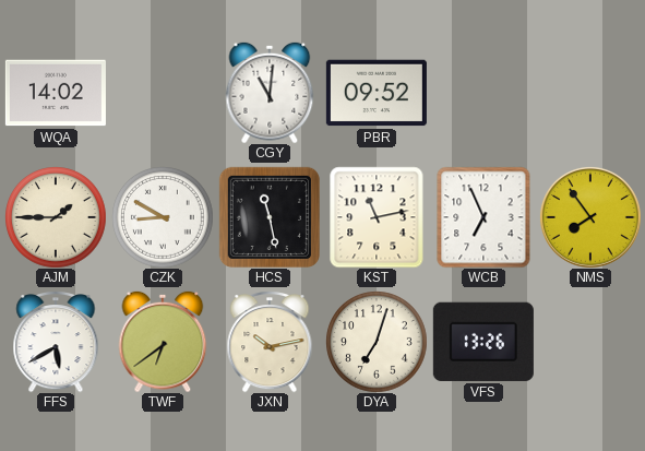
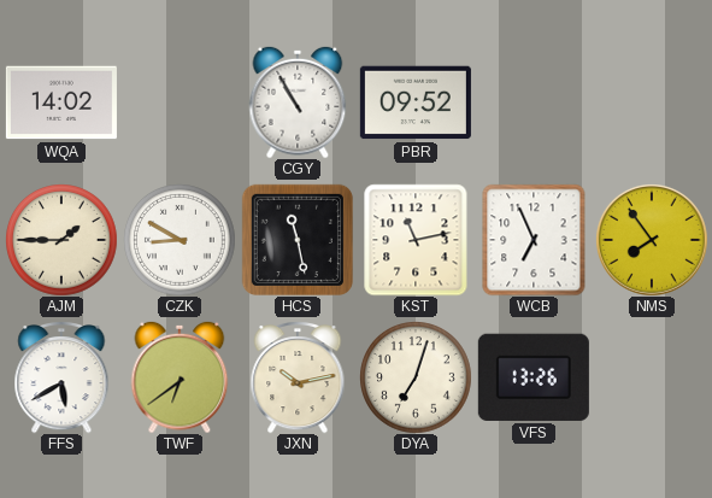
CGY: 11:01 -> 10:55
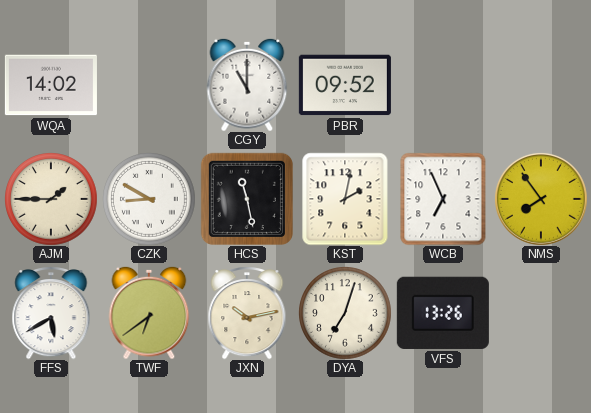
CGY: 10:55 -> 11:00
KST: 11:13 -> 2:02
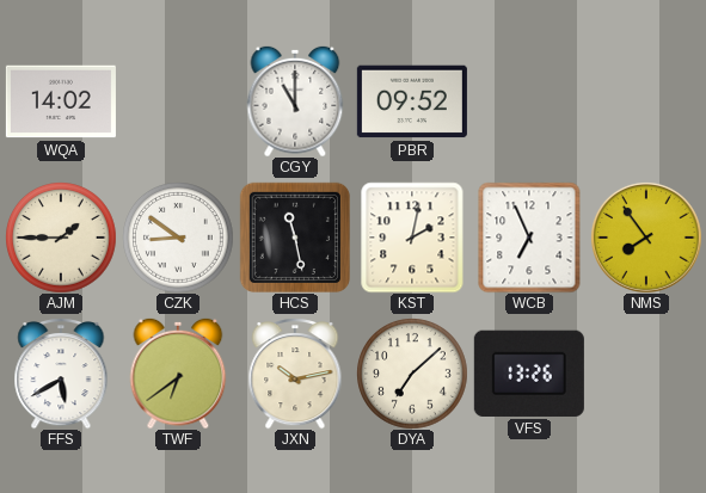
CZK: 8:50 -> 8:51
DYA: 7:03 -> 7:08
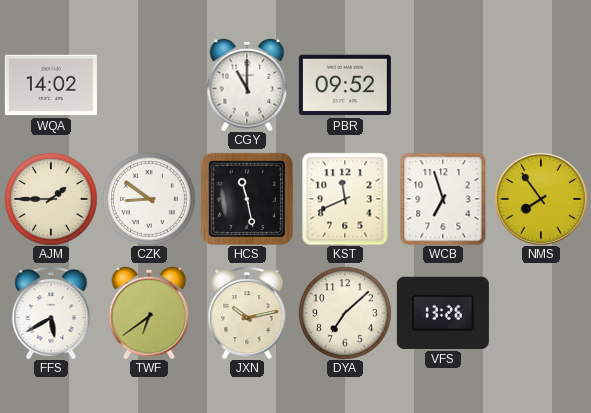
KST: 2:02 -> 11:41
WCB: 6:56 -> 6:57
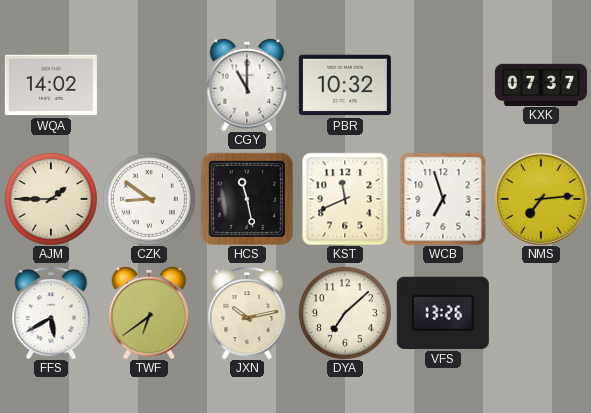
PBR: 09:52 -> 10:32
KXK: none -> 07:37
NMS: 7:54 -> 7:14
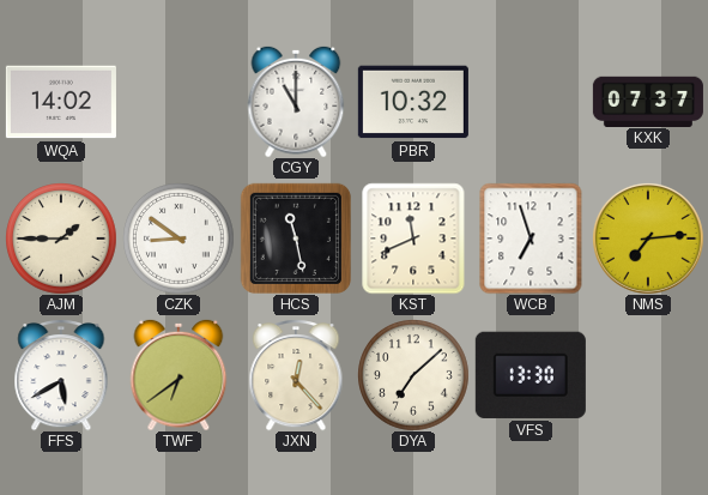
JXN: 10:13 -> 12:23
VFS: 13:26 -> 13:30
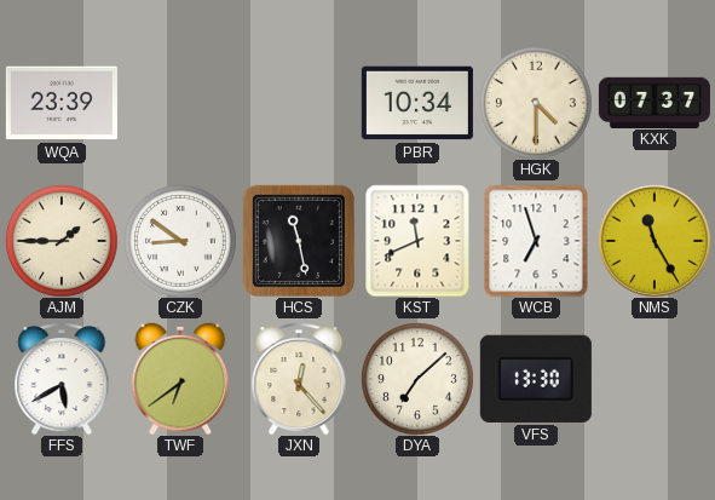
WQA: 14:02 -> 23:39
CGY: 11:00 -> none
PBR: 10:32 -> 10:34
HGK: none -> 4:30
NMS: 7:14 -> 11:25
